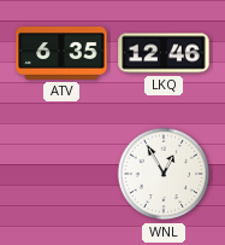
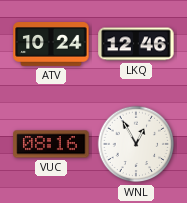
ATV: 6:35 -> 10:24
VUC: none -> 08:16
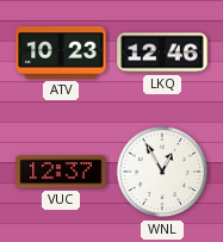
ATV: 10:24 -> 10:23
VUC: 08:16 -> 12:37
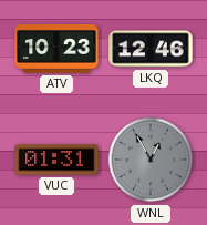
VUC: 12:37 -> 01:31
WNL dial: white -> grey
